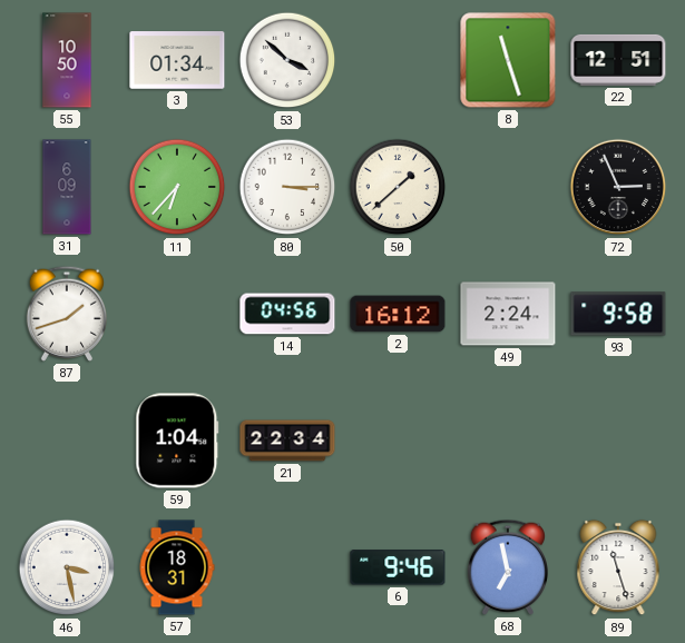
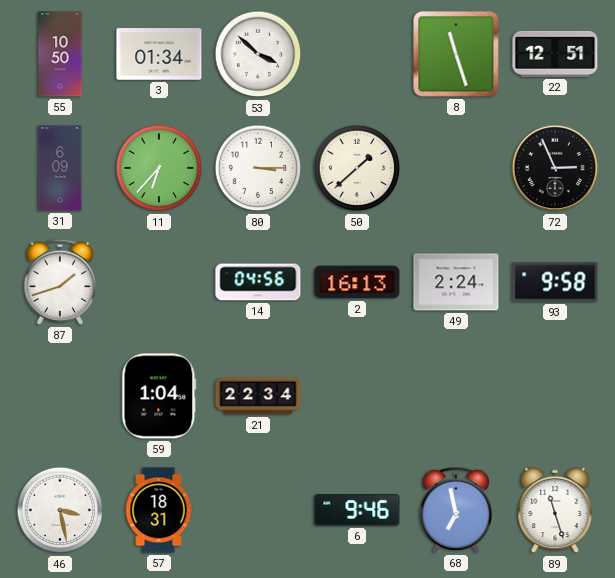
2: 16:12 -> 16:13
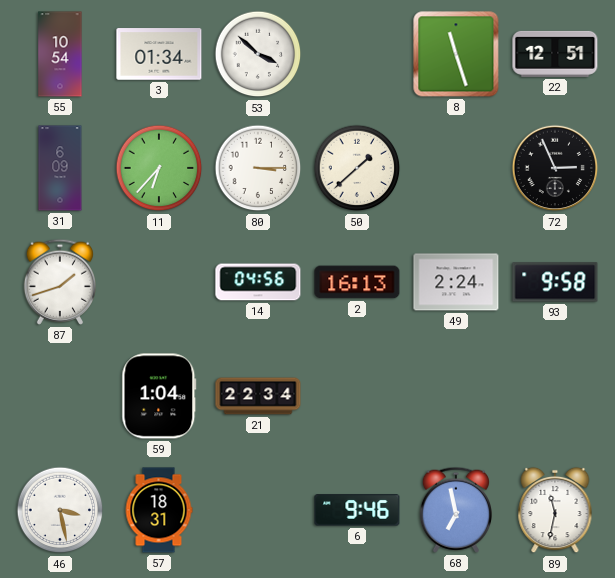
55: 10:50 -> 10:54
89: 11:27 -> 11:32
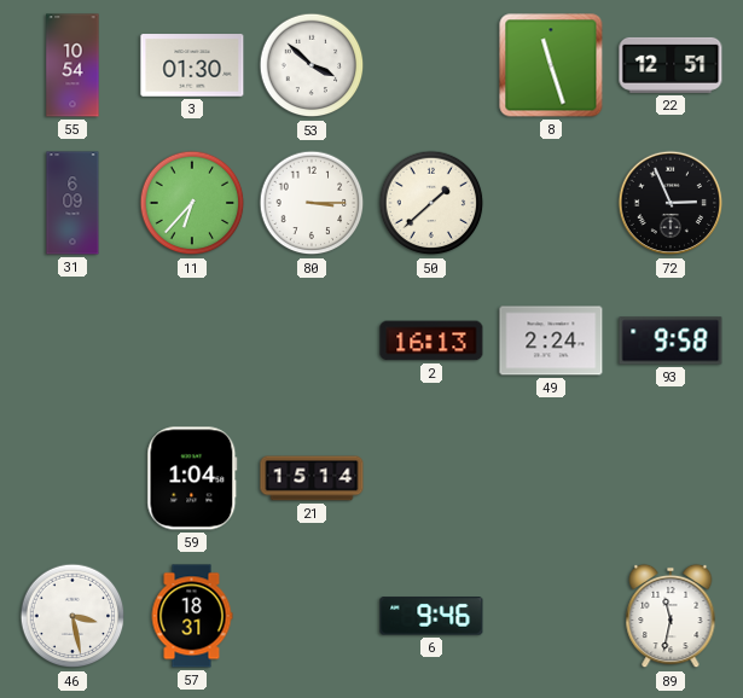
3: 01:34 -> 01:30
87: 1:42 -> none
14: 04:56 -> none
21: 22:34 -> 15:14
68: 6:58 -> none
